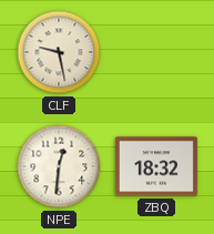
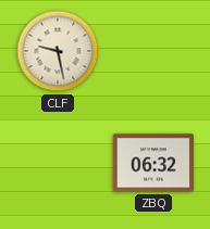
NPE: 12:31 -> none
ZBQ: 18:32 -> 06:32
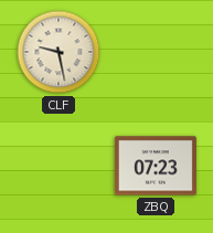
ZBQ: 06:32 -> 07:23
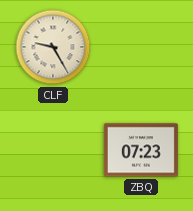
CLF: 9:28 -> 9:25
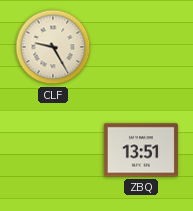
ZBQ: 07:23 -> 13:51
